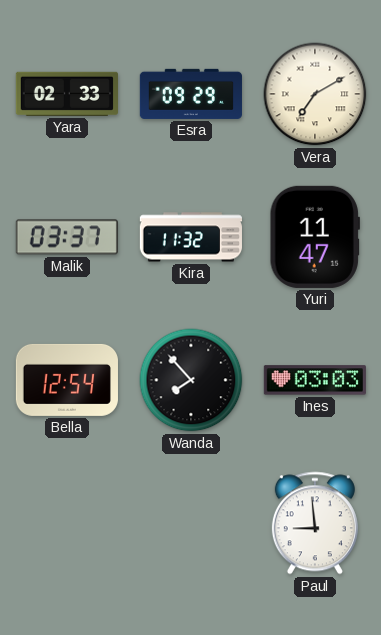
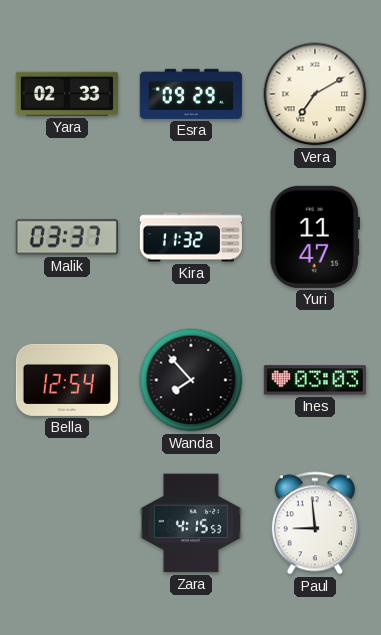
Zara: none -> 4:15
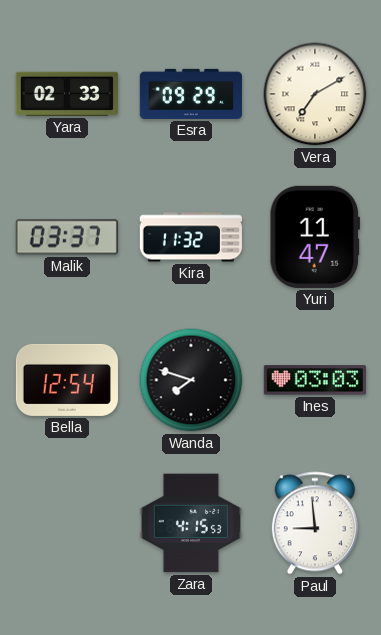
Wanda: 7:53 -> 7:48
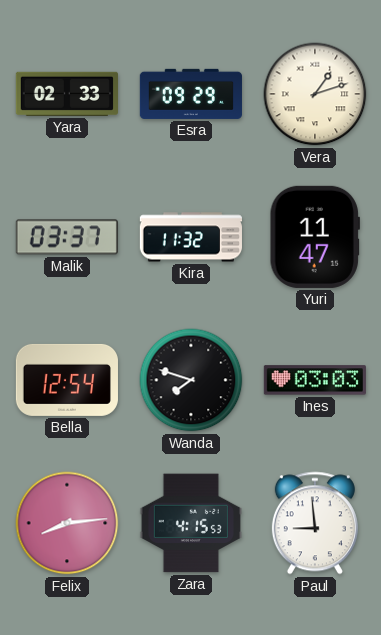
Vera: 7:10 -> 1:12
Felix: none -> 8:14
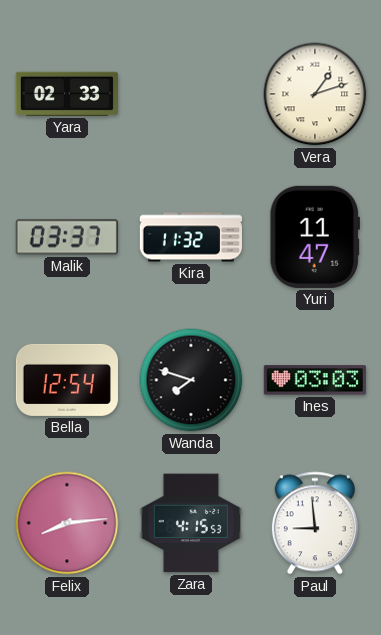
Esra: 09:29 -> none
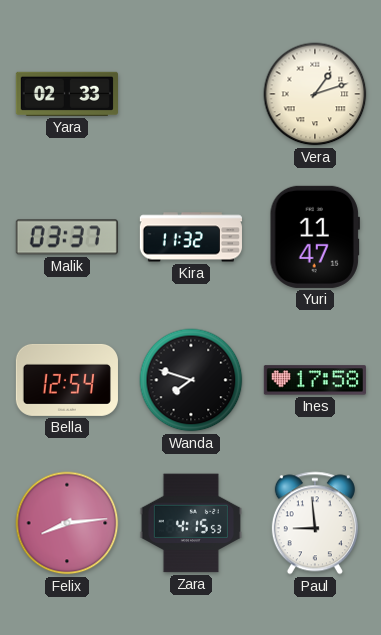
Ines: 03:03 -> 17:58
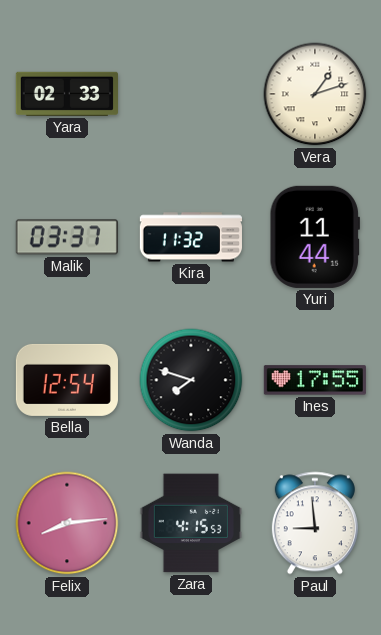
Yuri: 11:47 -> 11:44
Ines: 17:58 -> 17:55
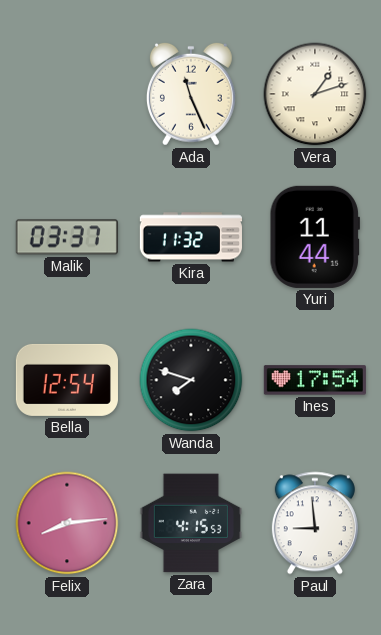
Yara: 02:33 -> none
Ada: none -> 11:26
Ines: 17:55 -> 17:54
